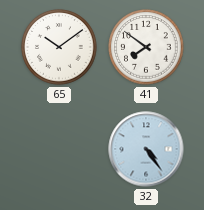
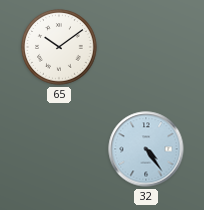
41: 7:51 -> none
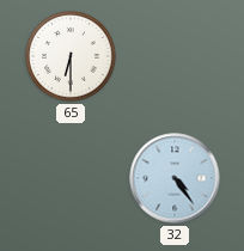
65: 10:09 -> 6:30
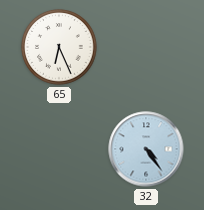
65: 6:30 -> 6:26
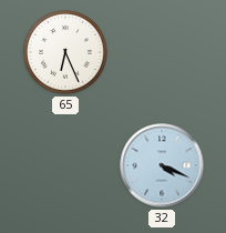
32: 4:24 -> 4:19
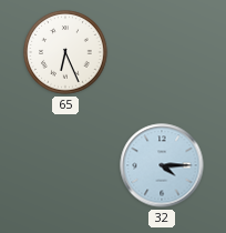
32: 4:19 -> 4:15
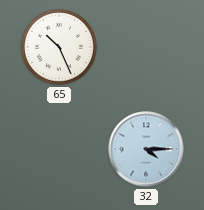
65: 6:26 -> 10:26
